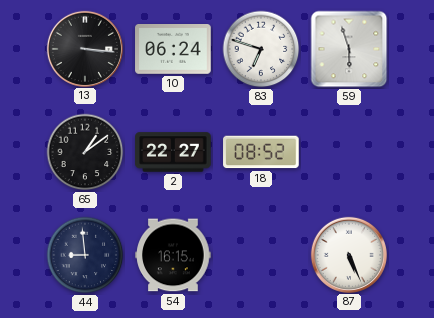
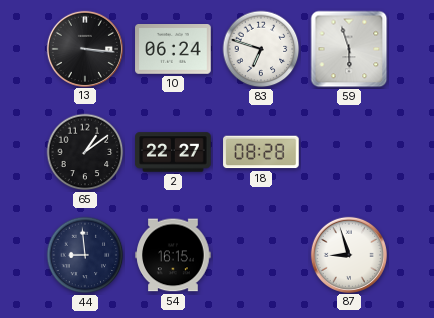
18: 08:52 -> 08:28
87: 5:26 -> 8:57
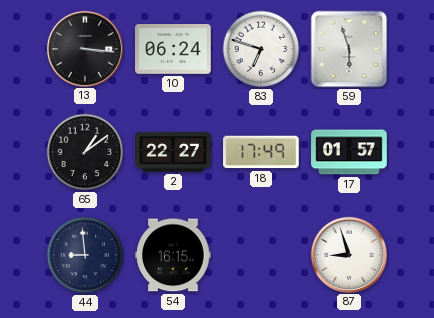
18: 08:28 -> 17:49
17: none -> 01:57
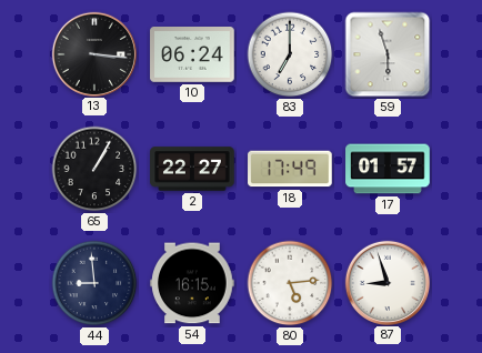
83: 6:48 -> 7:00
65: 1:09 -> 1:05
80: none -> 5:14
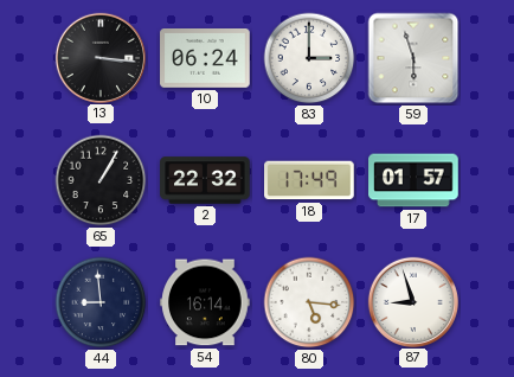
83: 7:00 -> 3:00
2: 22:27 -> 22:32
54: 16:15 -> 16:14
80: 5:14 -> 5:16
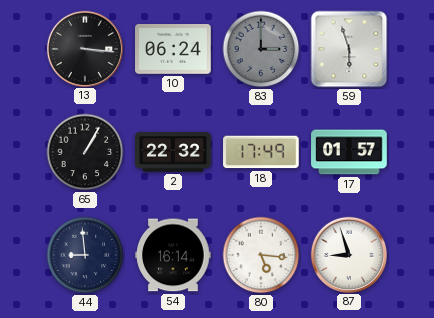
83 dial: white -> grey
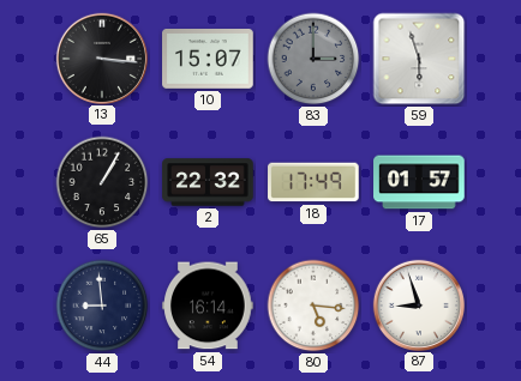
10: 06:24 -> 15:07
